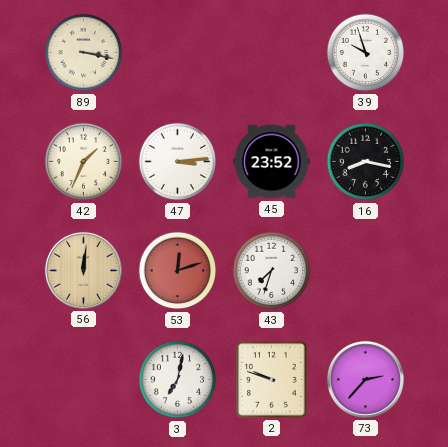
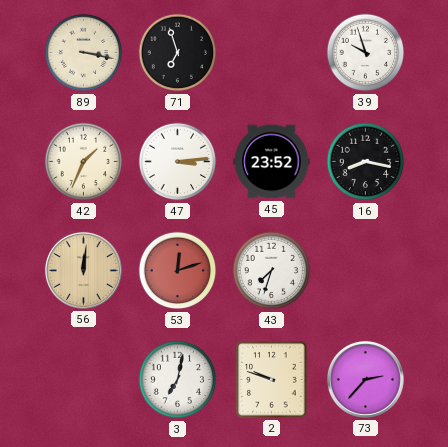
71: none -> 6:57
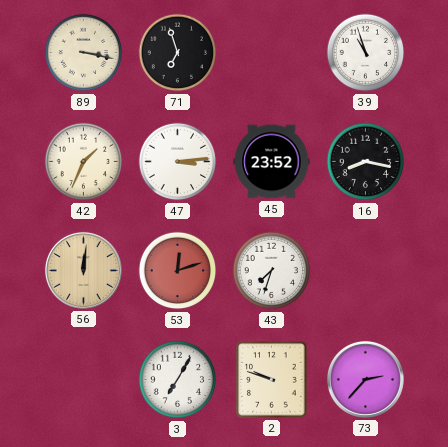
39: 9:57 -> 10:57
3: 7:02 -> 7:05
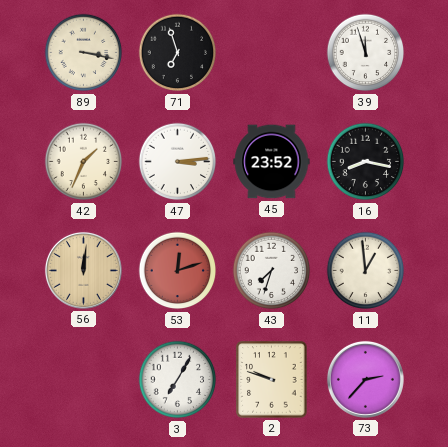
39: 10:57 -> 11:57
11: none -> 12:59
